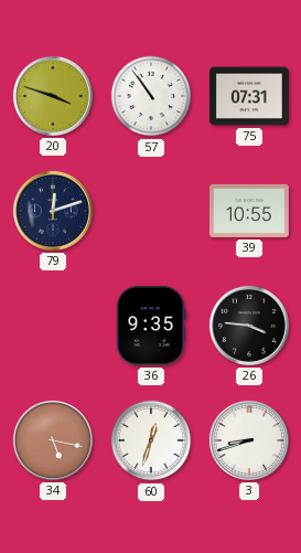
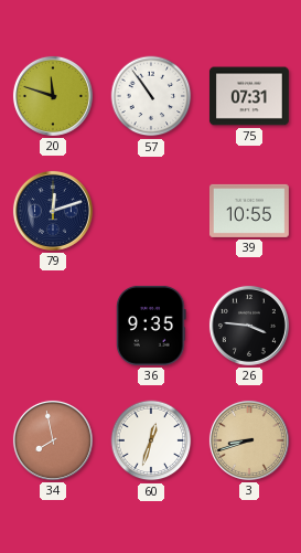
20: 3:48 -> 11:48
34: 5:17 -> 7:58
3 dial: white -> champagne
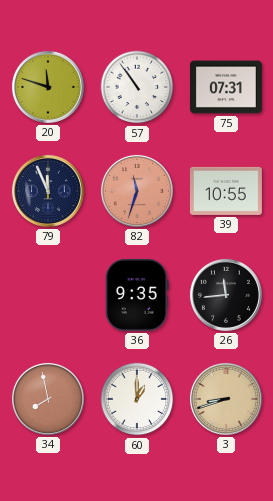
79: 12:12 -> 11:56
82: none -> 11:33
26: 3:46 -> 11:44
60: 12:33 -> 1:00
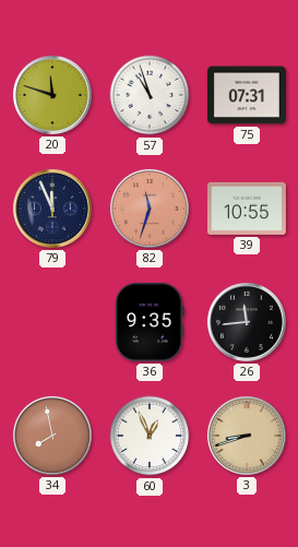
57: 10:54 -> 10:57
60: 1:00 -> 12:56
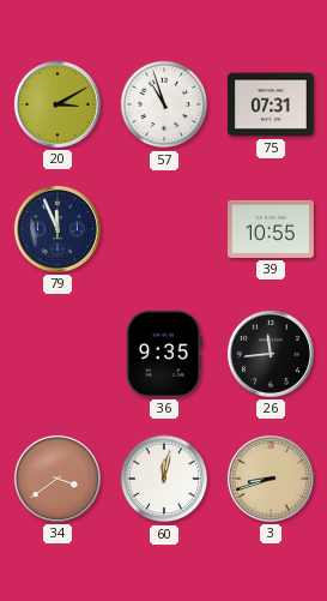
20: 11:48 -> 3:10
82: 11:33 -> none
34: 7:58 -> 3:39
60: 12:56 -> 12:02
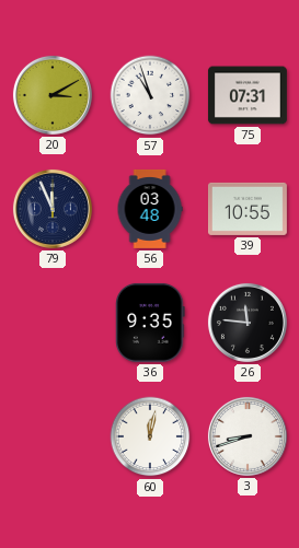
56: none -> 03:48
26: 11:44 -> 11:46
34: 3:39 -> none
3 dial: champagne -> white
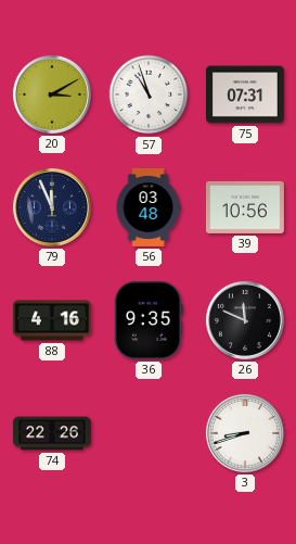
39: 10:55 -> 10:56
88: none -> 4:16
26: 11:46 -> 11:49
74: none -> 22:26
60: 12:02 -> none
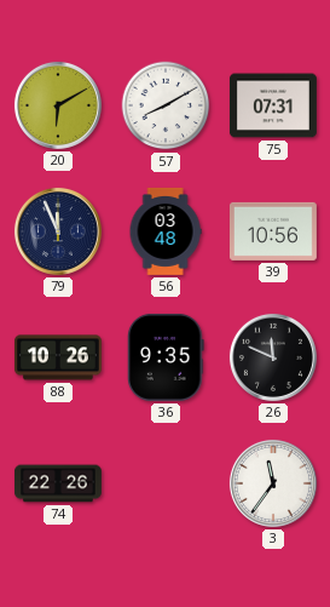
20: 3:10 -> 6:10
57: 10:57 -> 8:10
88: 4:16 -> 10:26
3: 8:42 -> 11:36
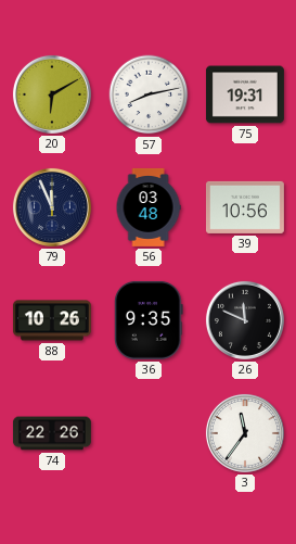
57: 8:10 -> 8:13
75: 07:31 -> 19:31
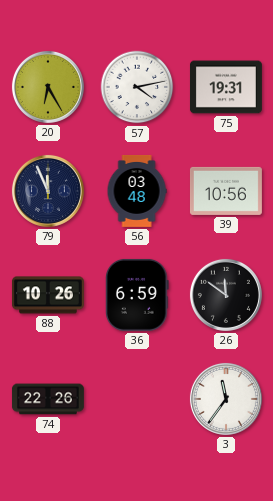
20: 6:10 -> 6:25
57: 8:13 -> 4:13
36: 9:35 -> 6:59
26: 11:49 -> 11:51
